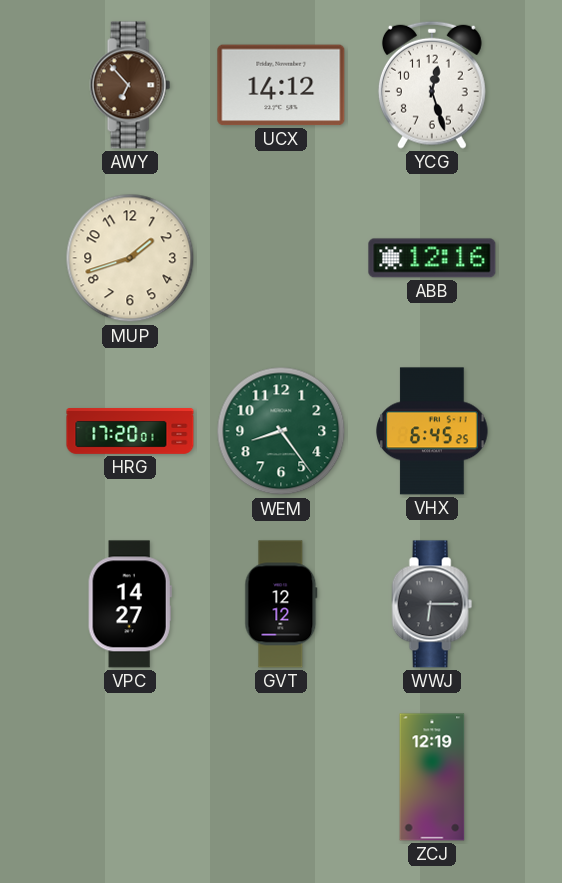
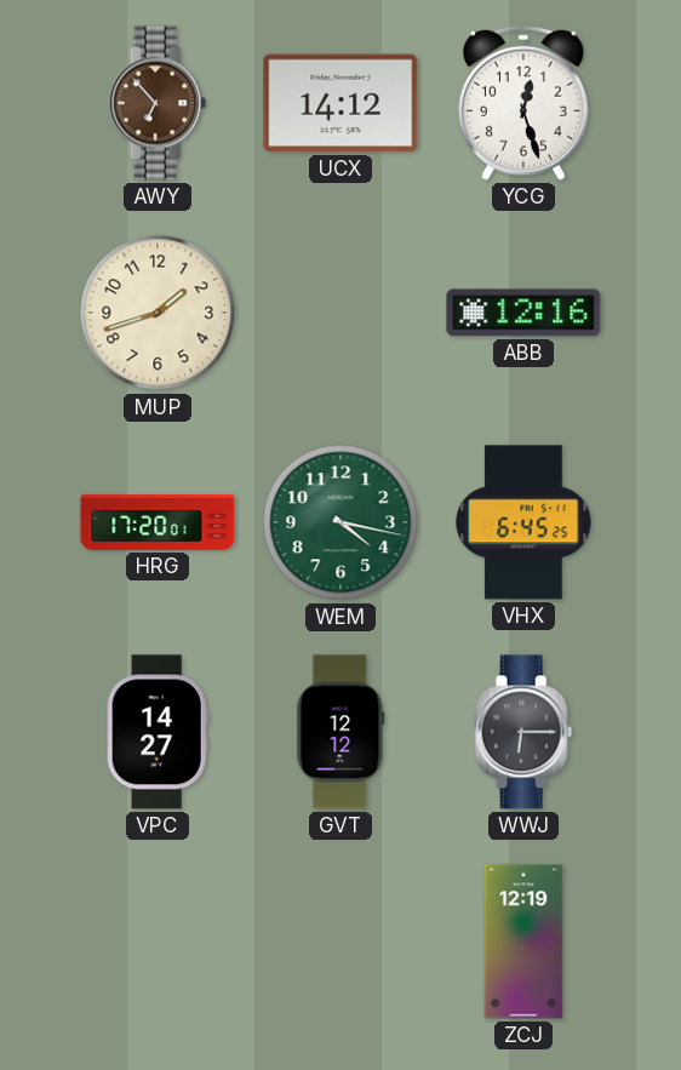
WEM: 8:24 -> 4:17
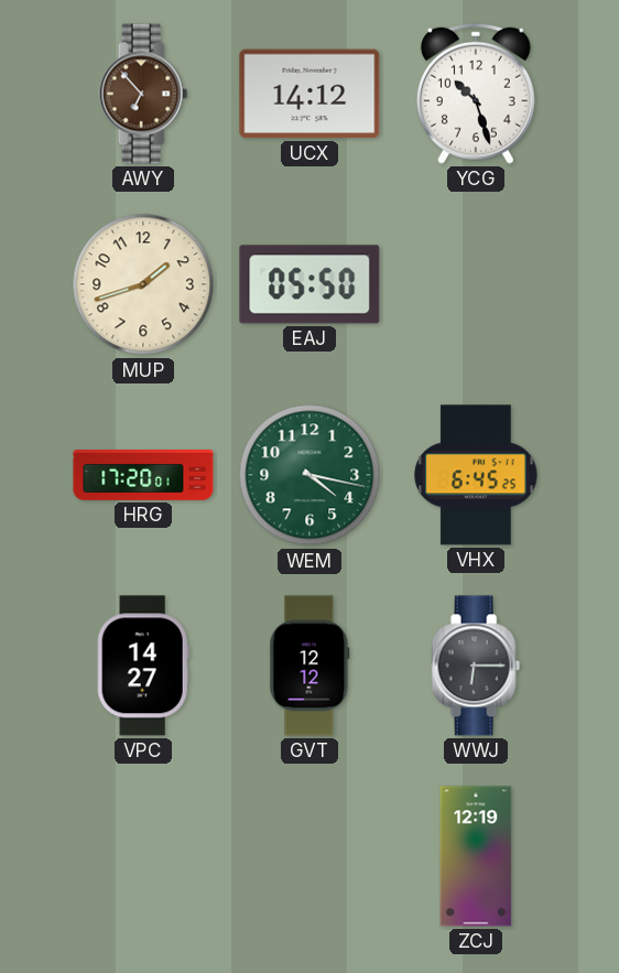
YCG: 12:27 -> 10:27
EAJ: none -> 05:50
ABB: 12:16 -> none
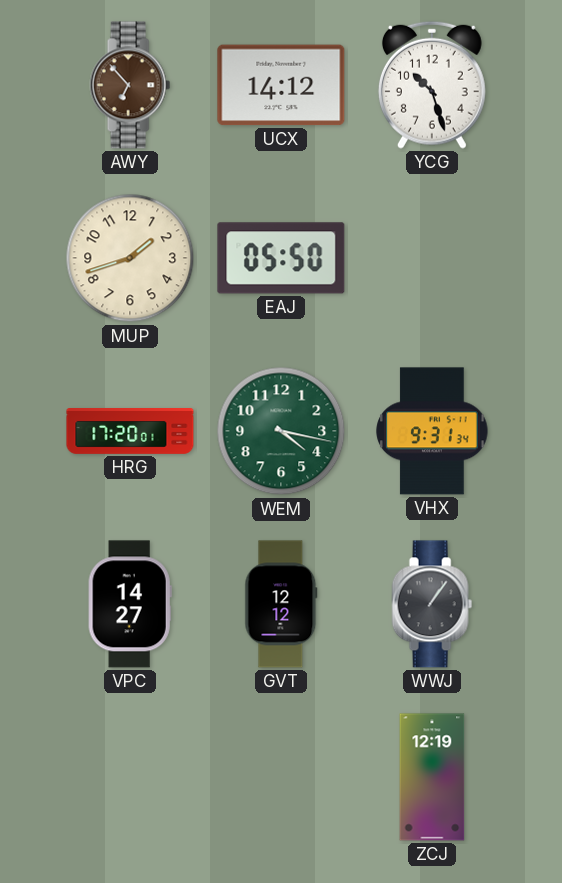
VHX: 6:45 -> 9:31
WWJ: 6:15 -> 1:06
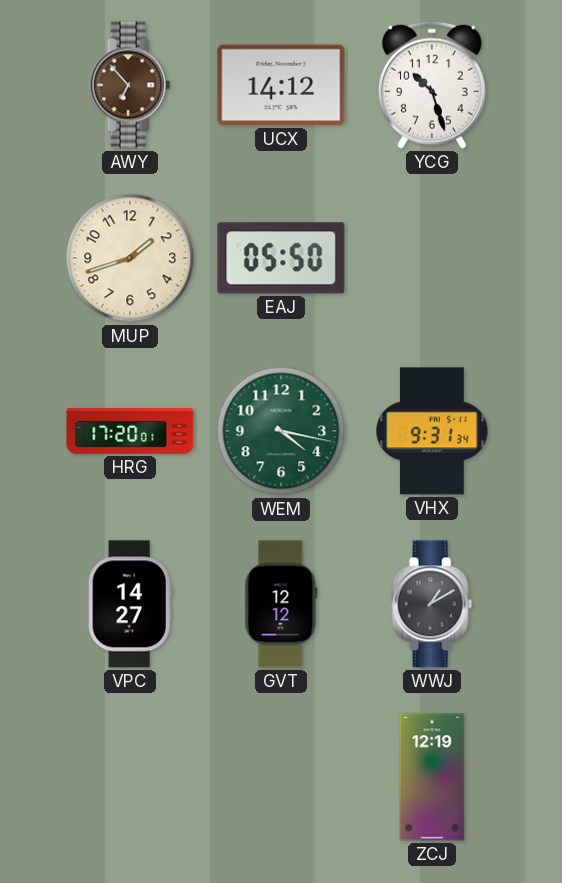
WWJ: 1:06 -> 1:10
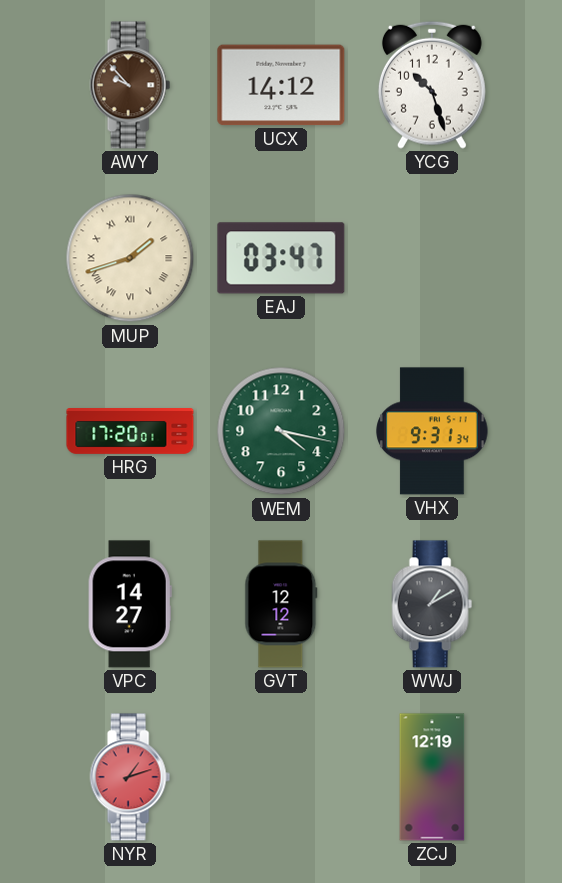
AWY: 6:53 -> 9:53
MUP numerals: Arabic -> Roman
EAJ: 05:50 -> 03:47
NYR: none -> 1:12
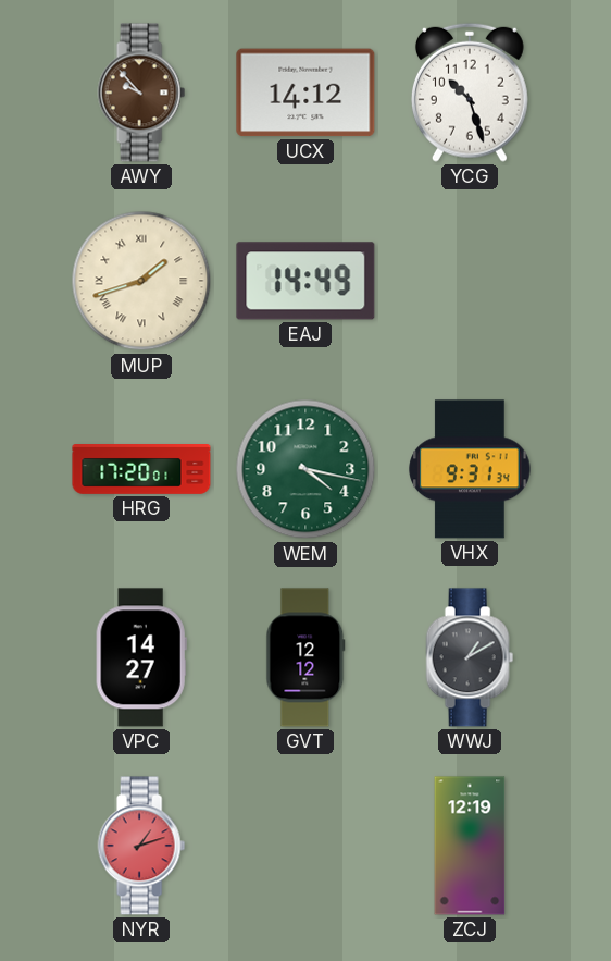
EAJ: 03:47 -> 14:49
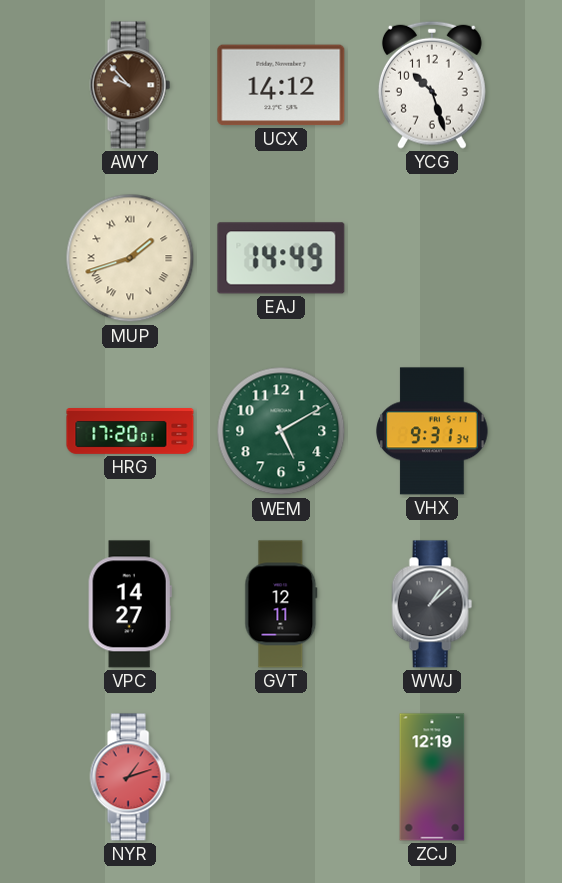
WEM: 4:17 -> 5:10
GVT: 12:12 -> 12:11
WWJ: 1:10 -> 1:08
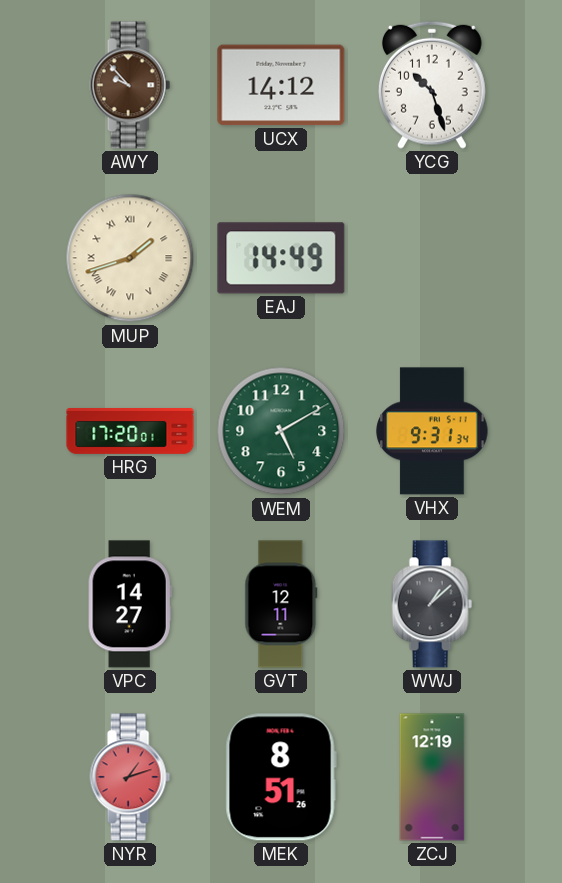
MEK: none -> 8:51
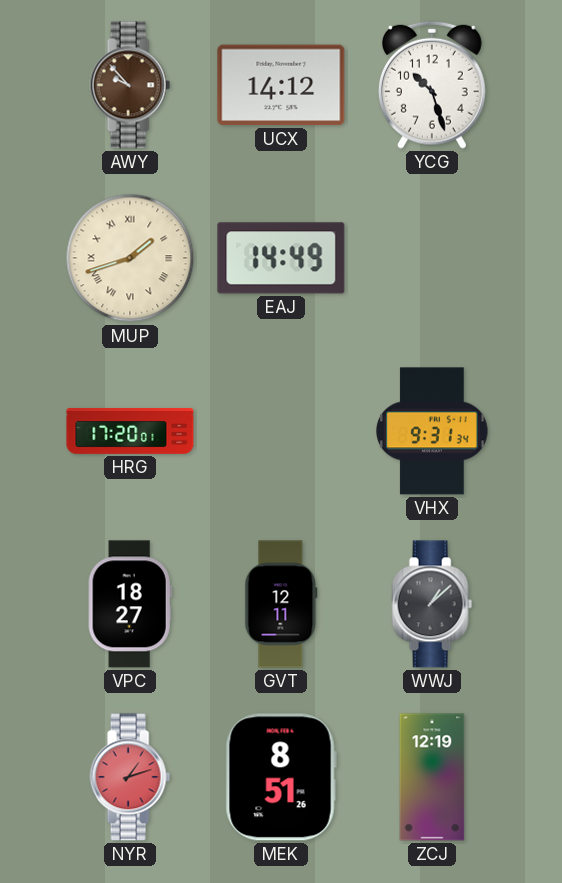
WEM: 5:10 -> none
VPC: 14:27 -> 18:27
